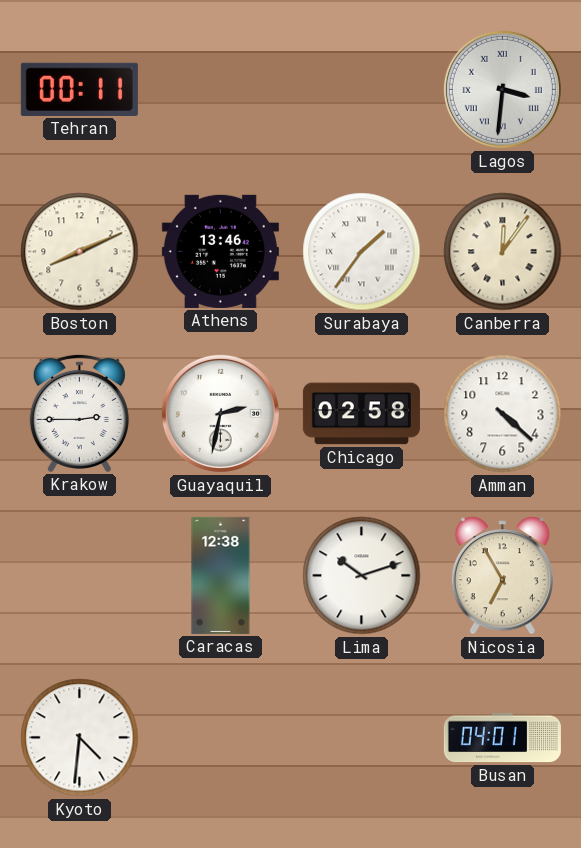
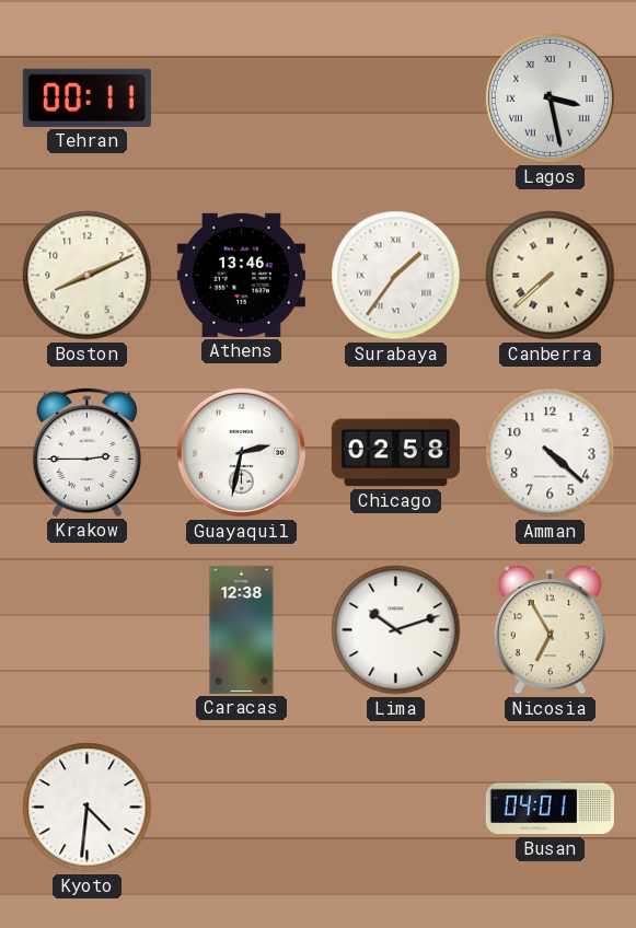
Lagos: 3:31 -> 3:28
Canberra: 12:06 -> 7:38
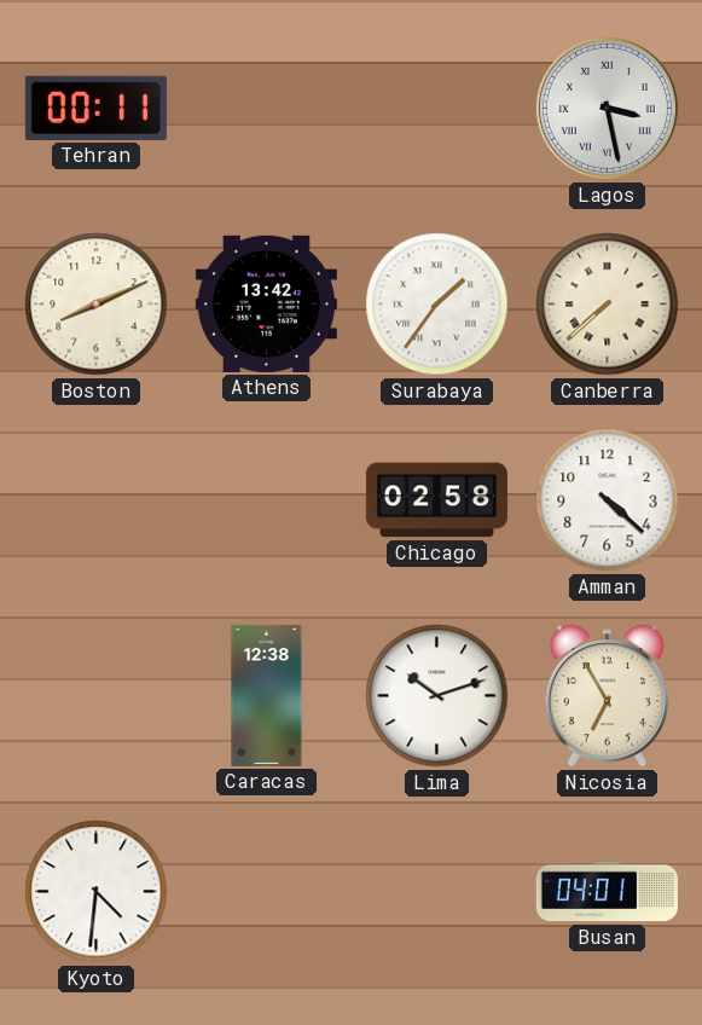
Athens: 13:46 -> 13:42
Krakow: 2:45 -> none
Guayaquil: 2:32 -> none
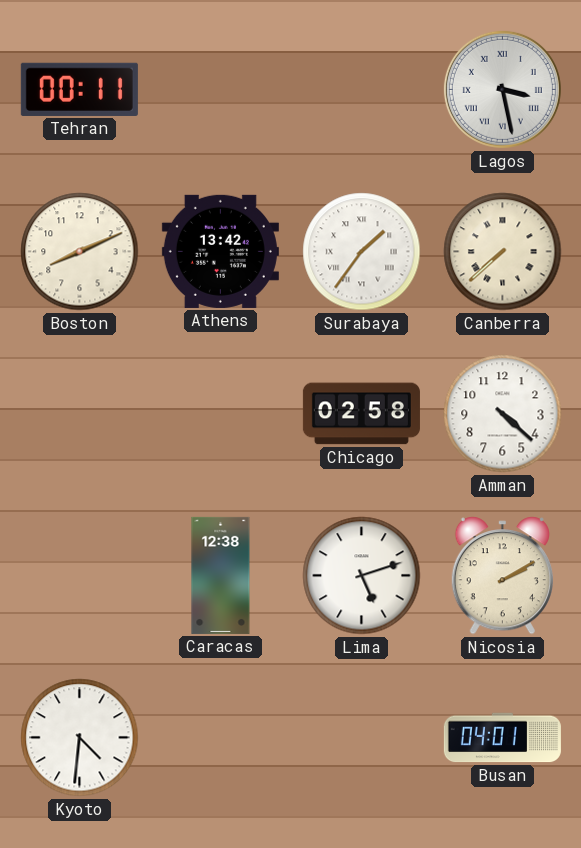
Lima: 10:12 -> 5:12
Nicosia: 6:55 -> 2:10
